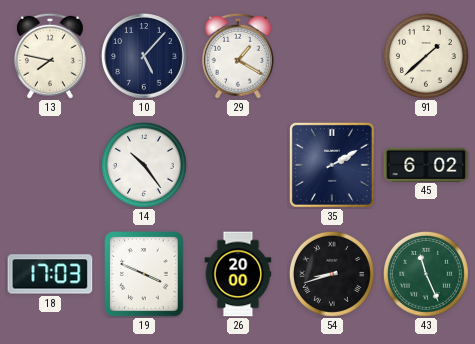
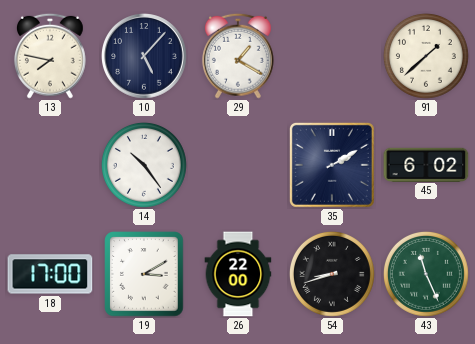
18: 17:03 -> 17:00
19: 3:49 -> 3:10
26: 20:00 -> 22:00
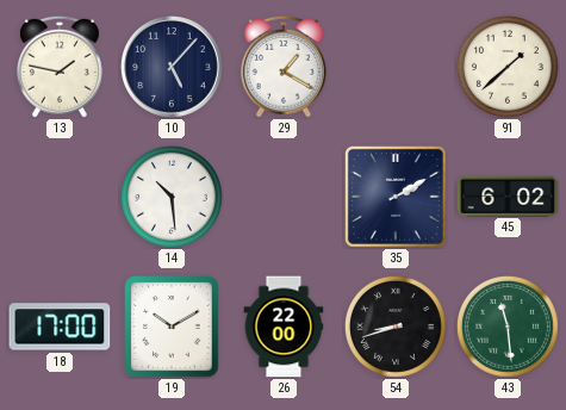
13: 7:47 -> 1:47
14: 10:24 -> 10:29
19: 3:10 -> 10:10
43: 11:26 -> 11:29
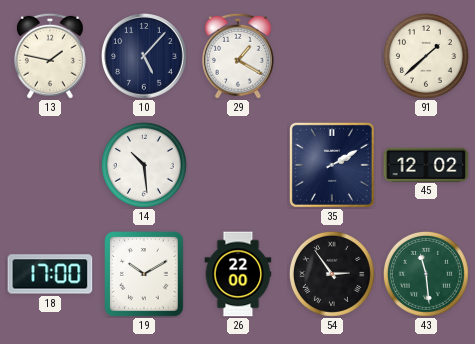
45: 6:02 -> 12:02
54: 8:42 -> 2:54
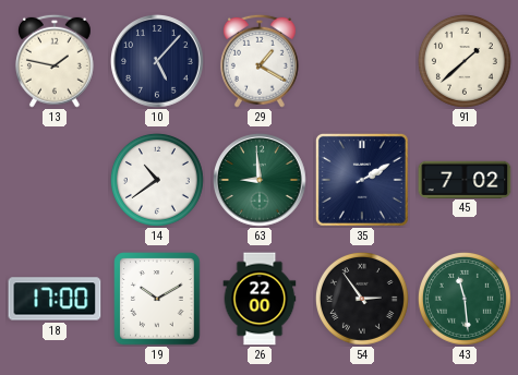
14: 10:29 -> 10:39
63: none -> 8:59
45: 12:02 -> 7:02
